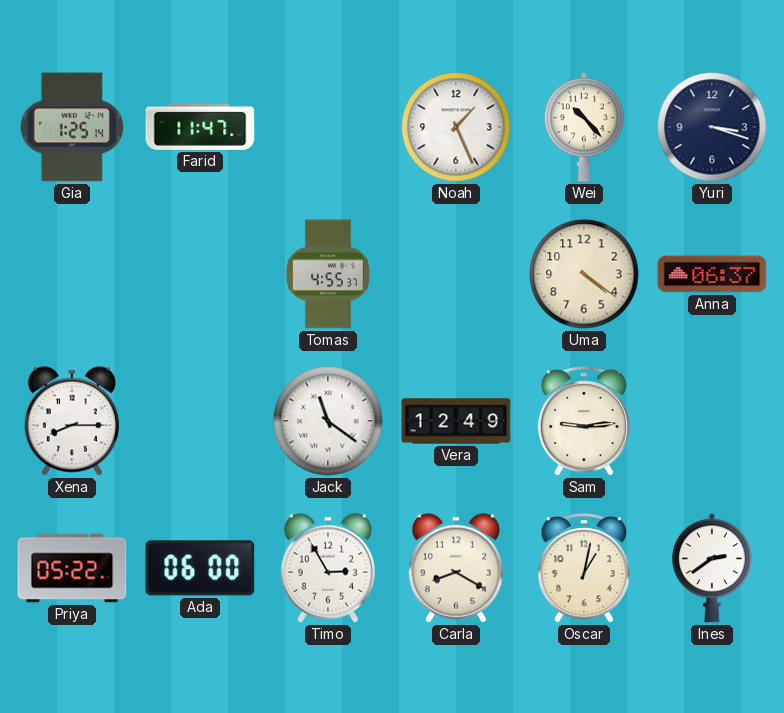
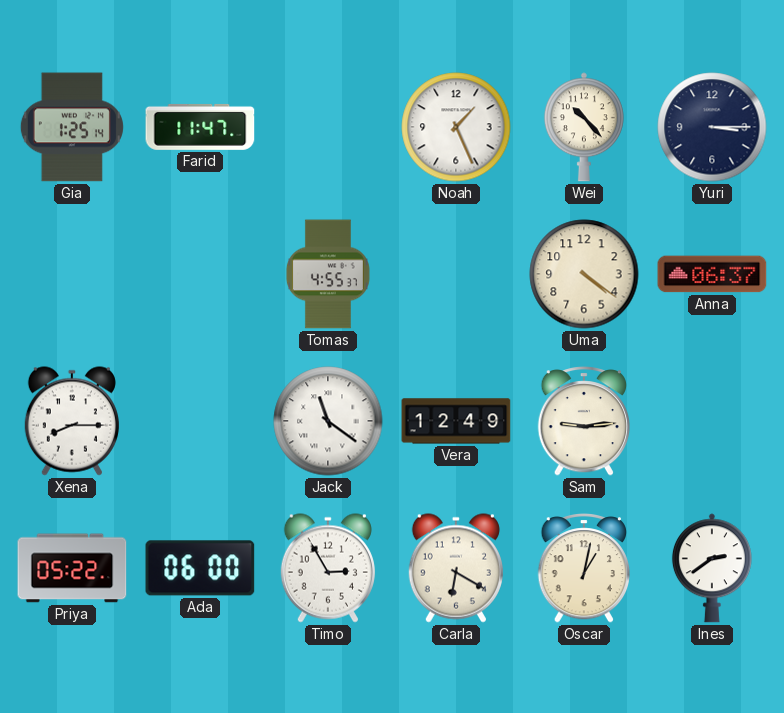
Yuri: 3:18 -> 3:15
Carla: 8:20 -> 6:20
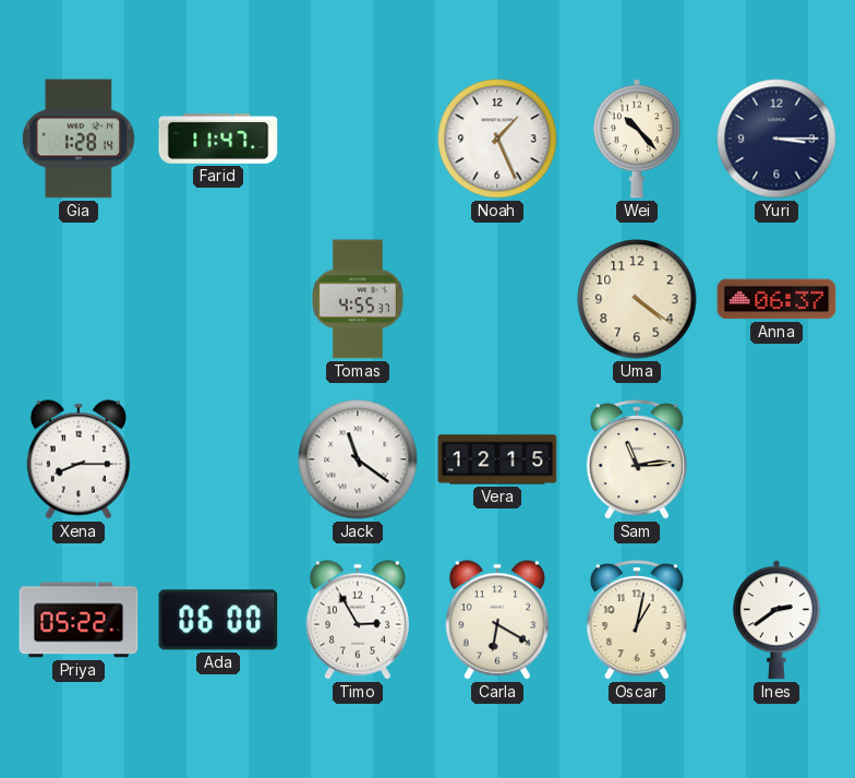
Gia: 1:25 -> 1:28
Vera: 12:49 -> 12:15
Sam: 9:14 -> 11:14
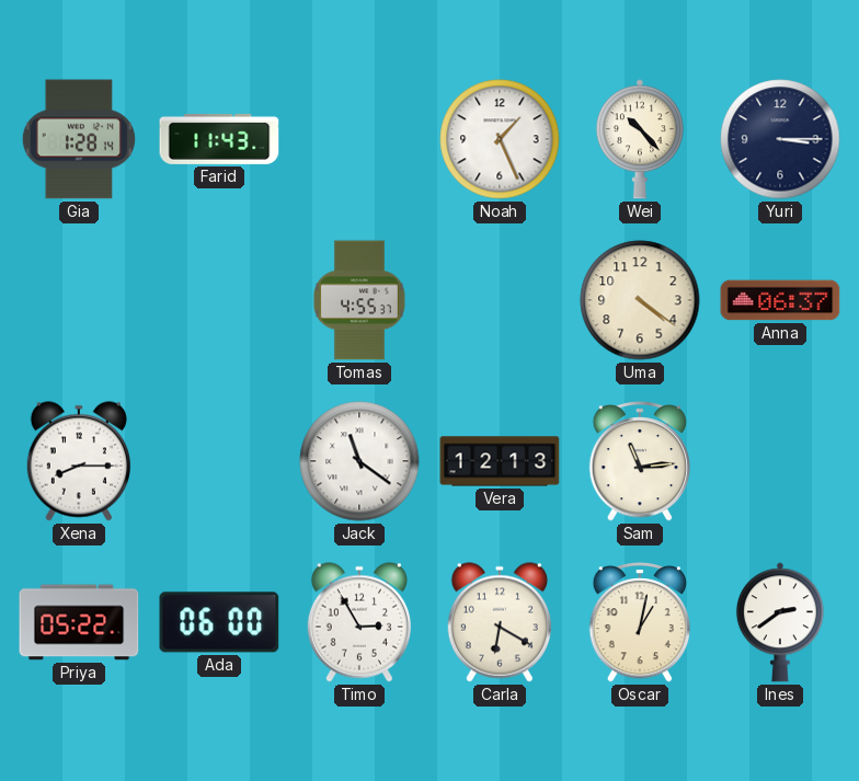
Farid: 11:47 -> 11:43
Vera: 12:15 -> 12:13
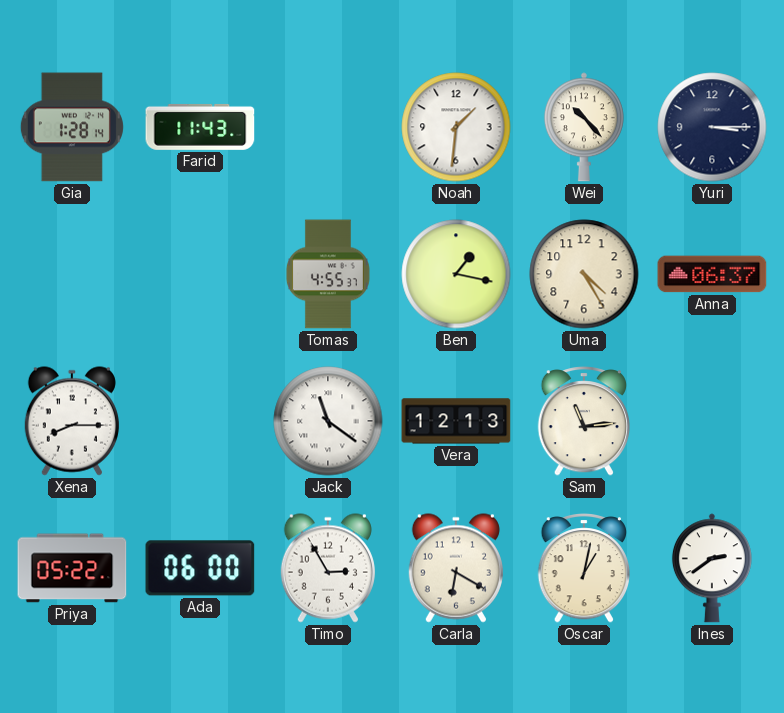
Noah: 1:26 -> 1:31
Ben: none -> 1:17
Uma: 4:21 -> 4:25
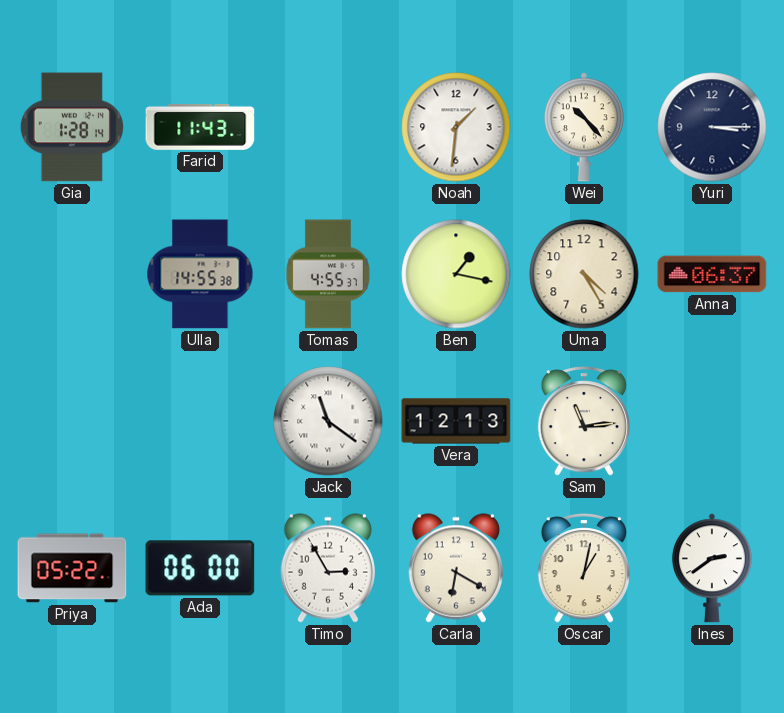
Ulla: none -> 14:55
Xena: 8:15 -> none
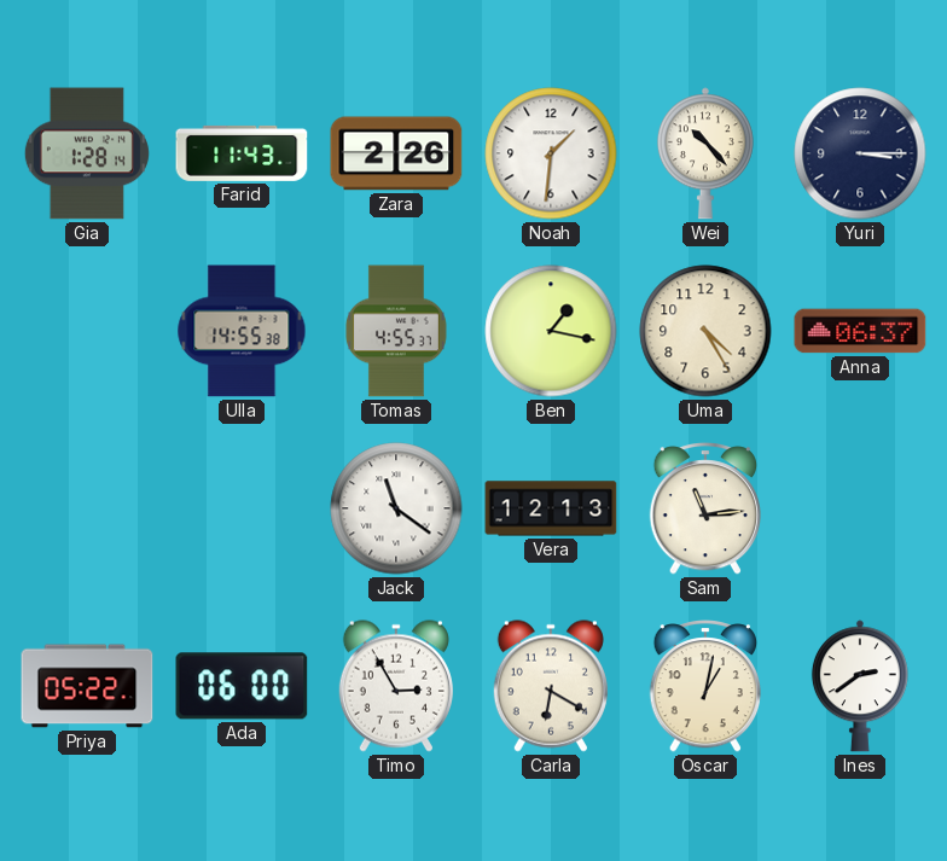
Zara: none -> 2:26
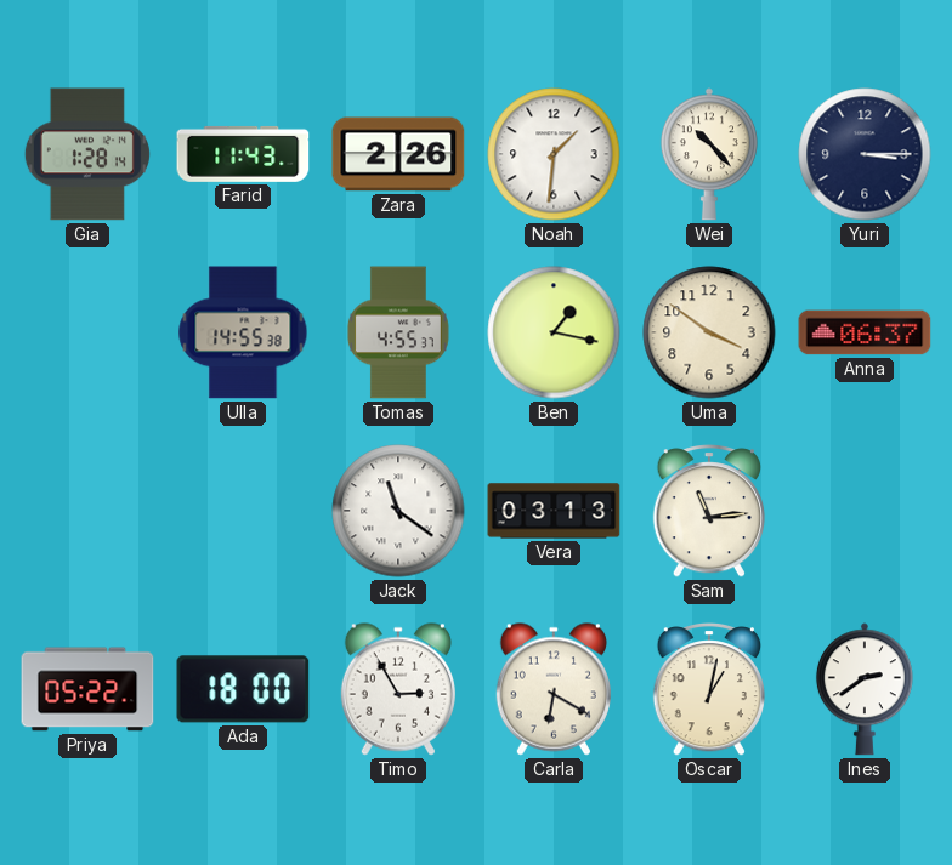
Uma: 4:25 -> 3:51
Vera: 12:13 -> 03:13
Ada: 06:00 -> 18:00
